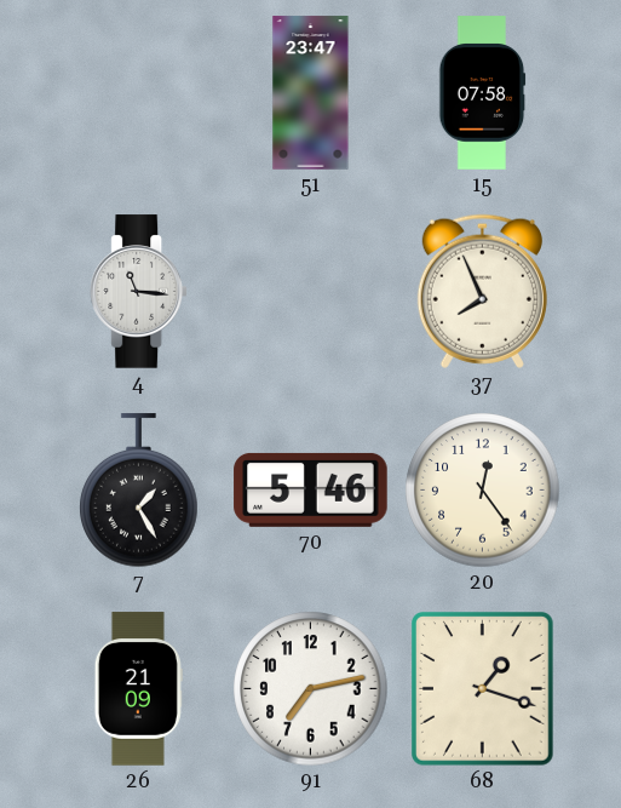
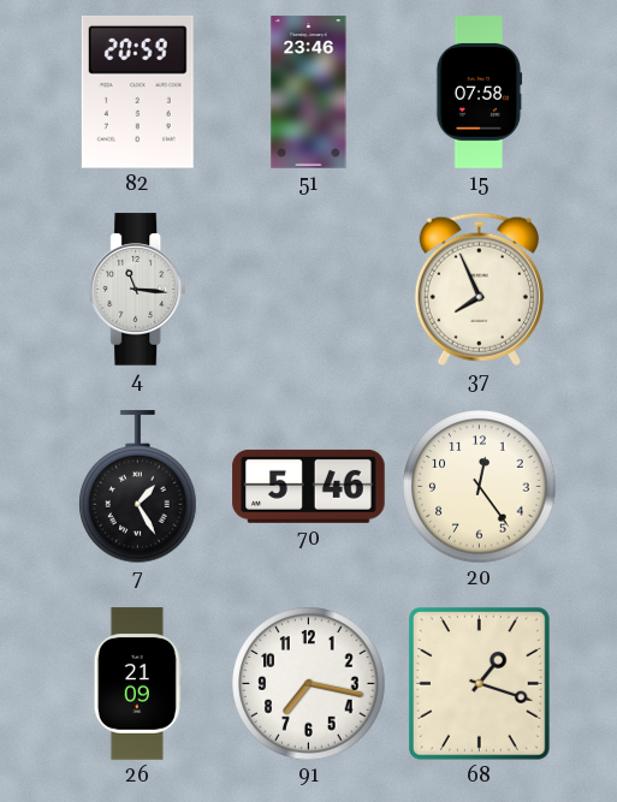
82: none -> 20:59
51: 23:47 -> 23:46
91: 7:13 -> 7:17
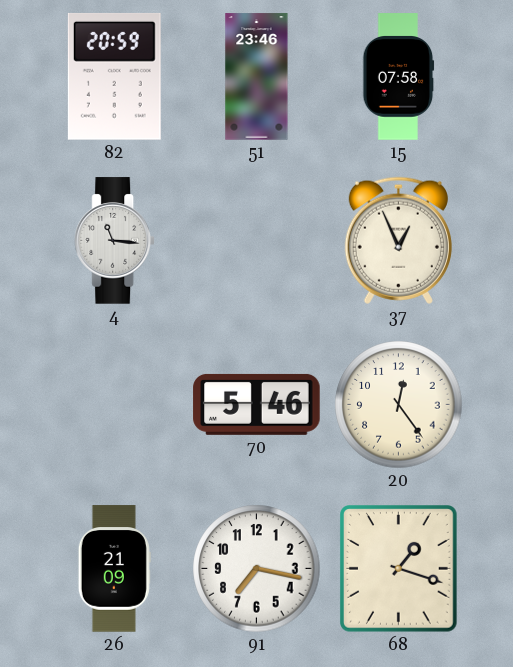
37: 7:56 -> 12:56
7: 1:25 -> none
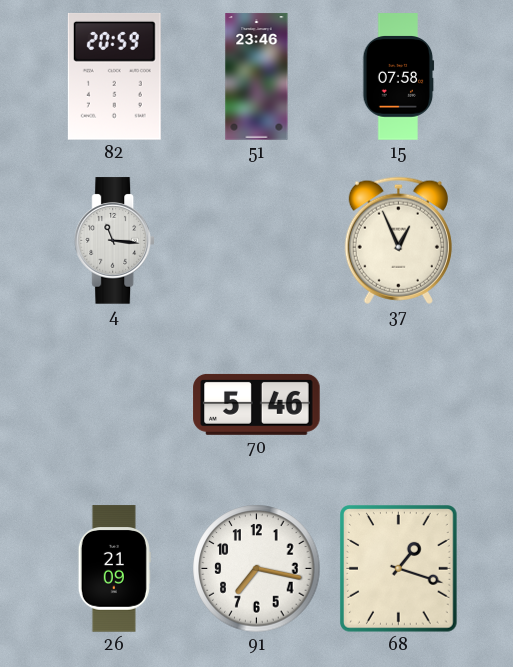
20: 12:24 -> none
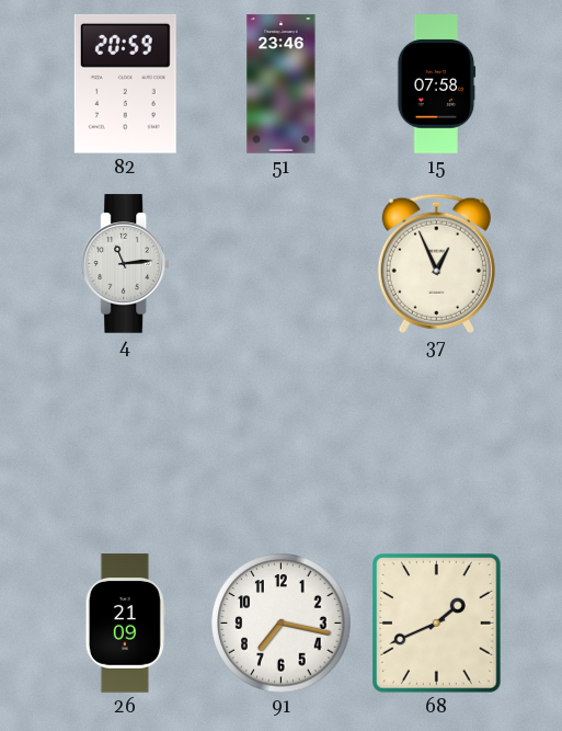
4: 11:16 -> 11:14
70: 5:46 -> none
68: 1:18 -> 1:41
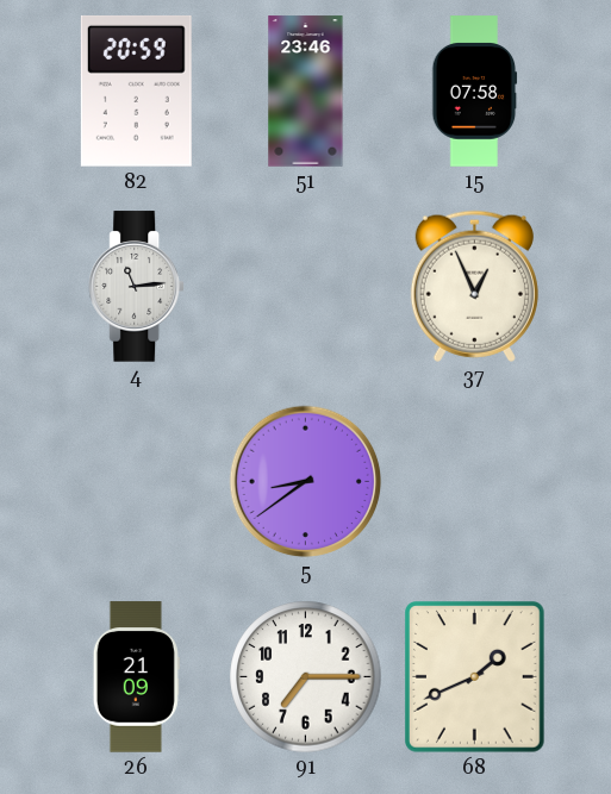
5: none -> 8:39
91: 7:17 -> 7:15
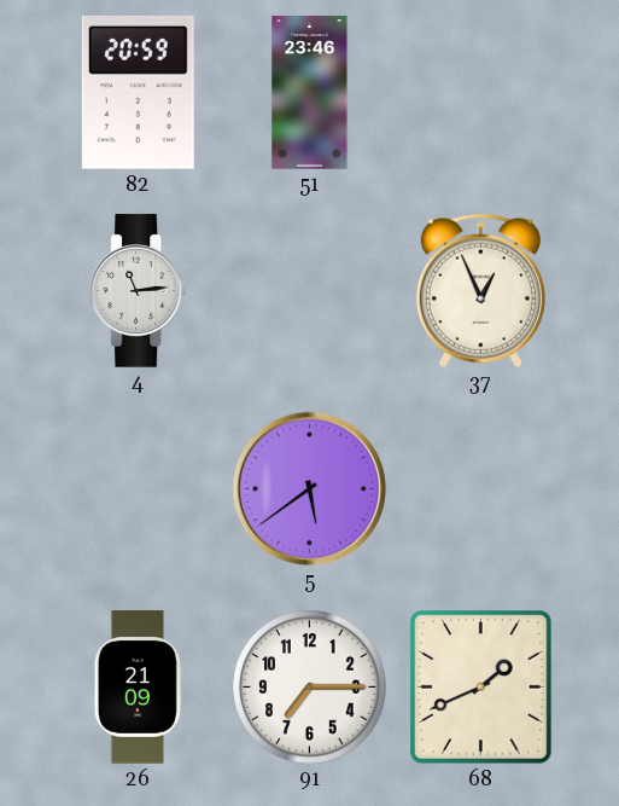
15: 07:58 -> none
5: 8:39 -> 5:39
